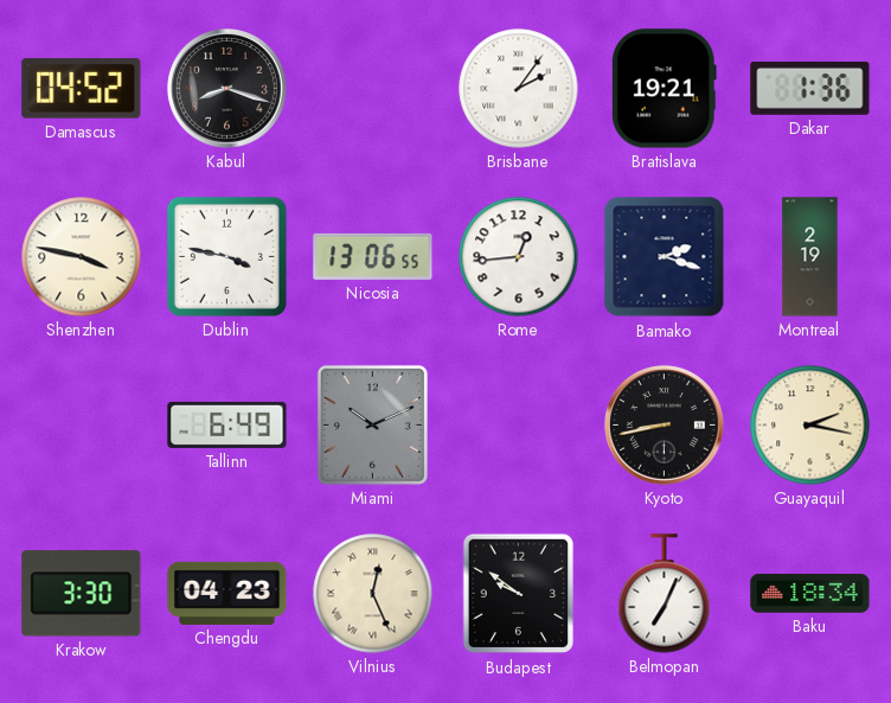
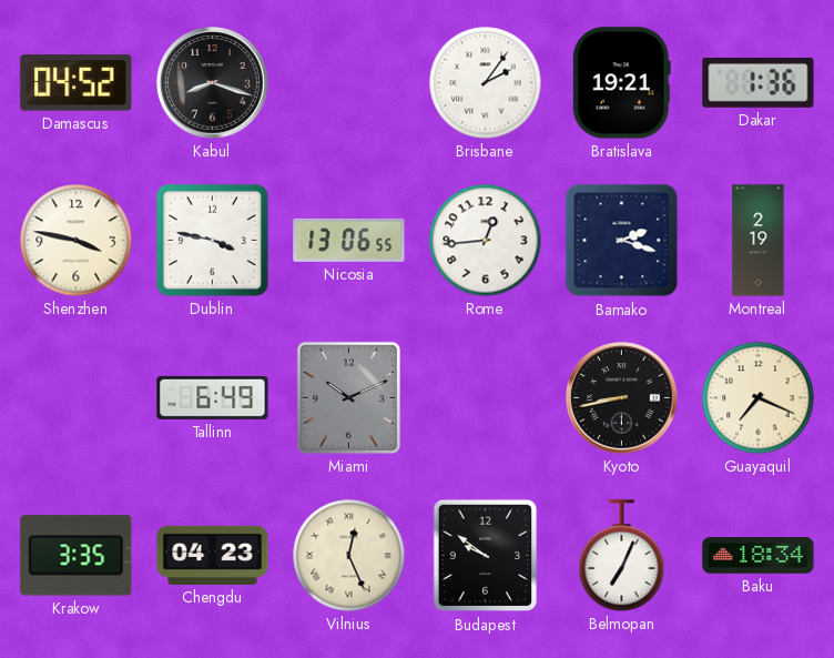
Guayaquil: 2:17 -> 7:19
Krakow: 3:30 -> 3:35
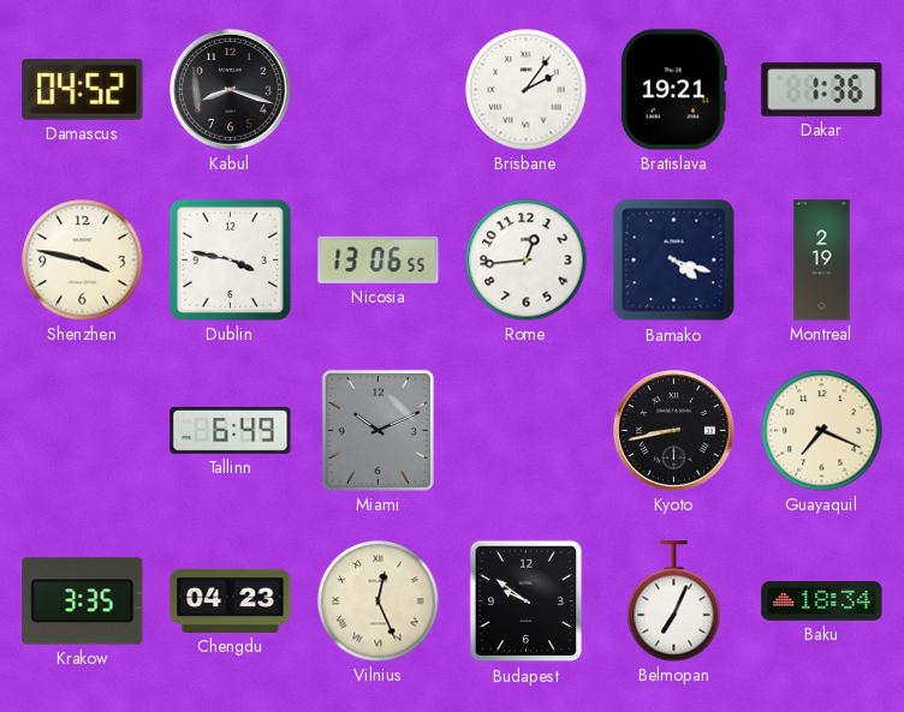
Bamako: 2:18 -> 4:18
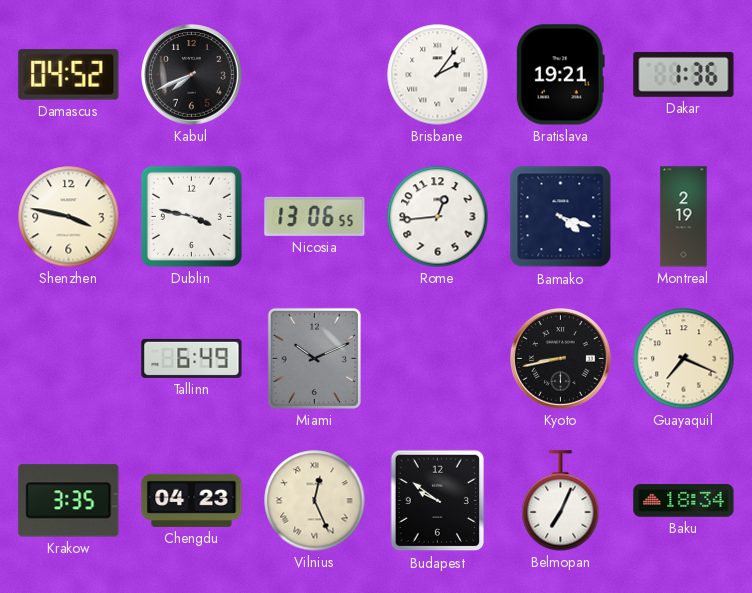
Kabul: 8:18 -> 7:41
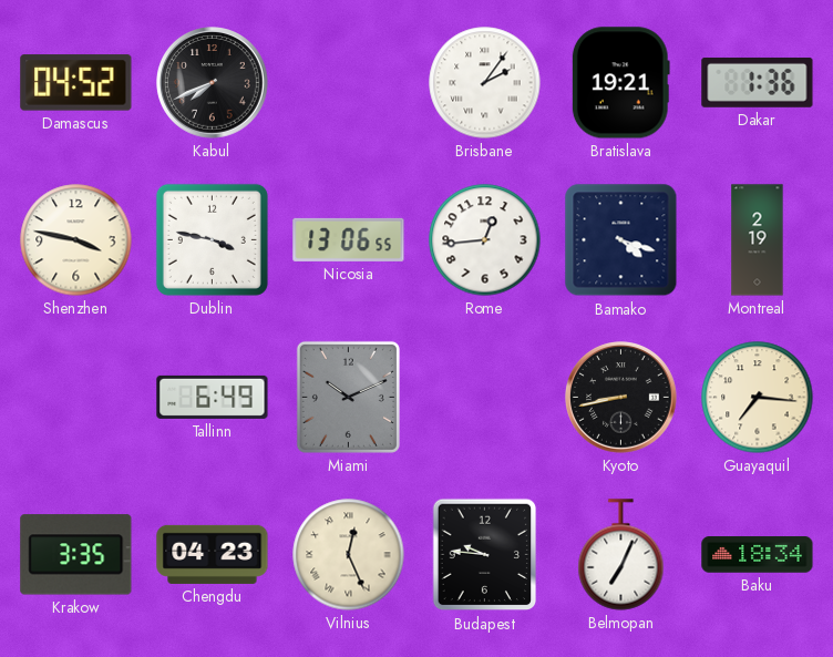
Guayaquil: 7:19 -> 7:16
Budapest: 9:51 -> 9:46
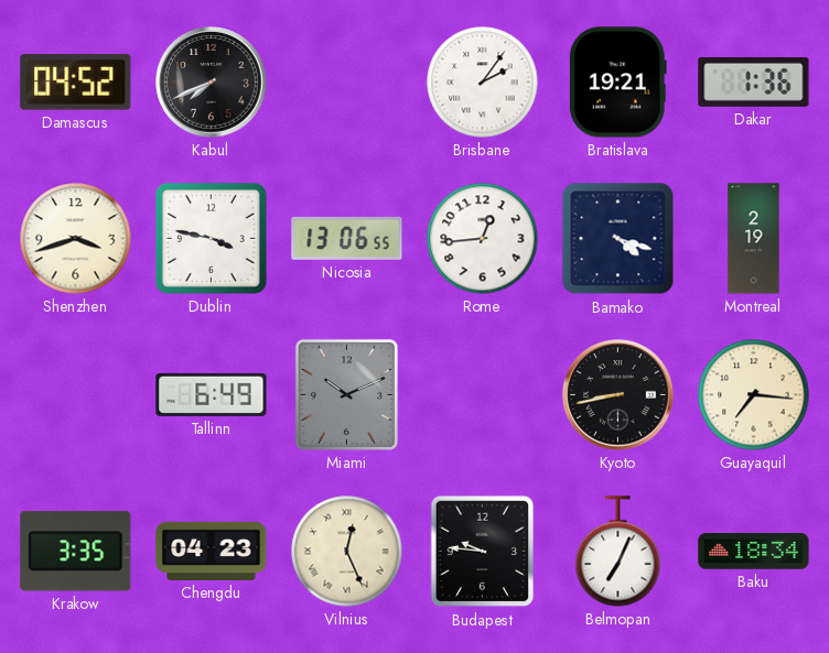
Shenzhen: 3:47 -> 3:42
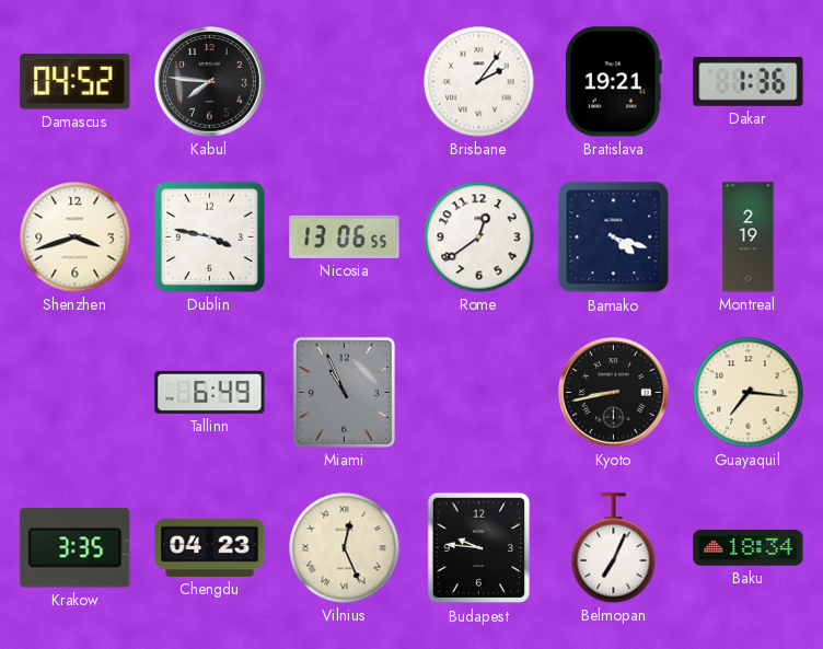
Kabul: 7:41 -> 7:46
Rome: 12:44 -> 12:39
Miami: 10:11 -> 10:56
